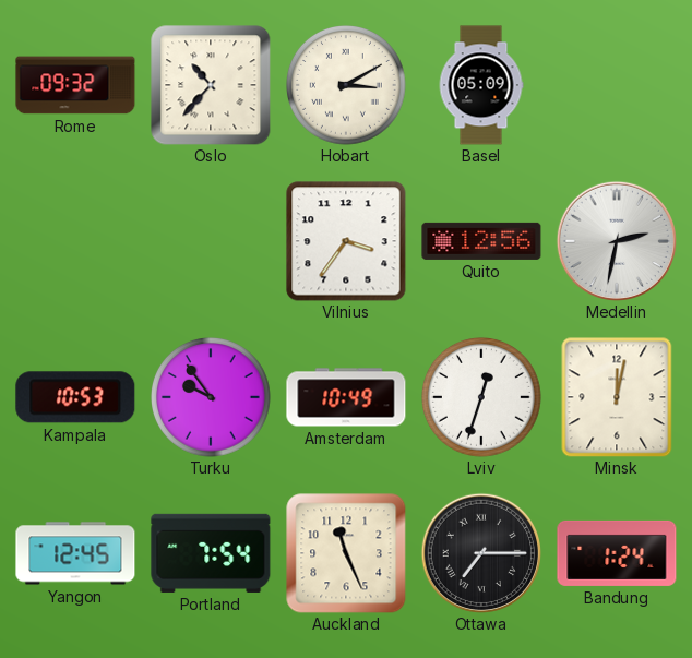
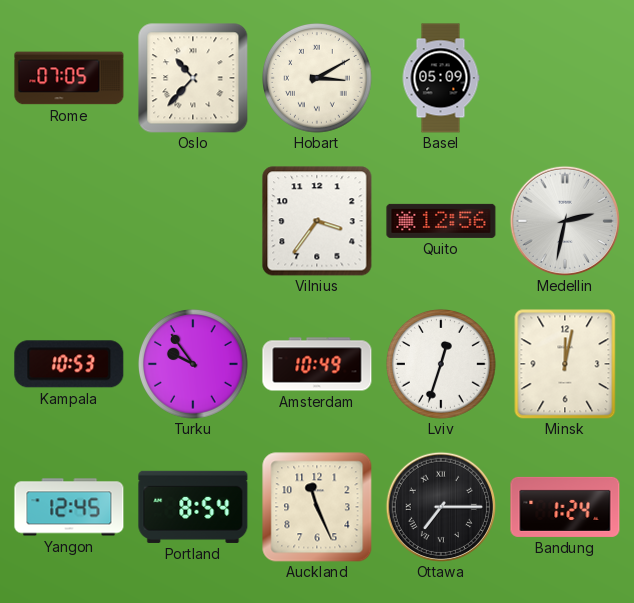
Rome: 09:32 -> 07:05
Portland: 7:54 -> 8:54
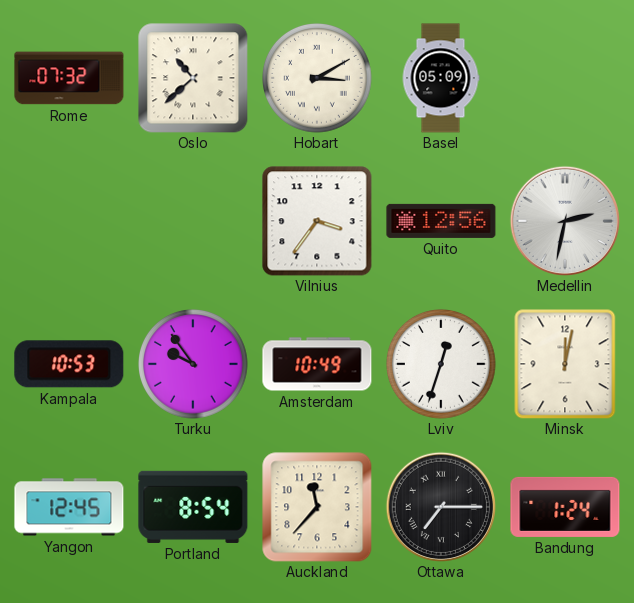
Rome: 07:05 -> 07:32
Oslo: 10:37 -> 10:38
Auckland: 11:26 -> 11:37
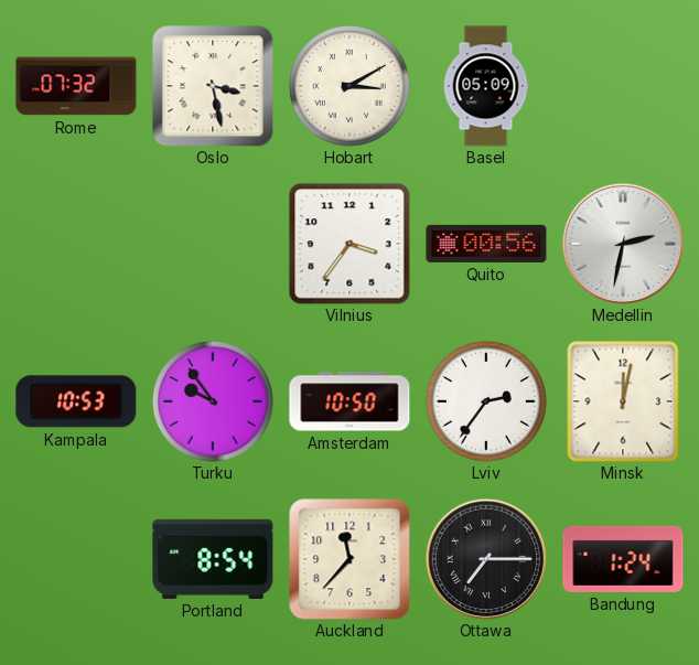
Oslo: 10:38 -> 3:28
Quito: 12:56 -> 00:56
Amsterdam: 10:49 -> 10:50
Lviv: 12:33 -> 2:36
Yangon: 12:45 -> none
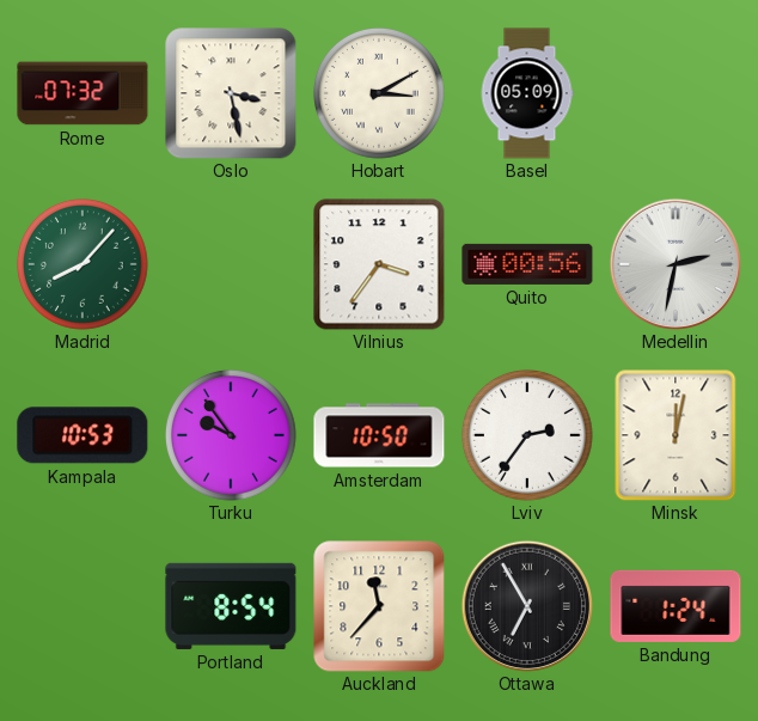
Madrid: none -> 8:07
Ottawa: 7:15 -> 6:55
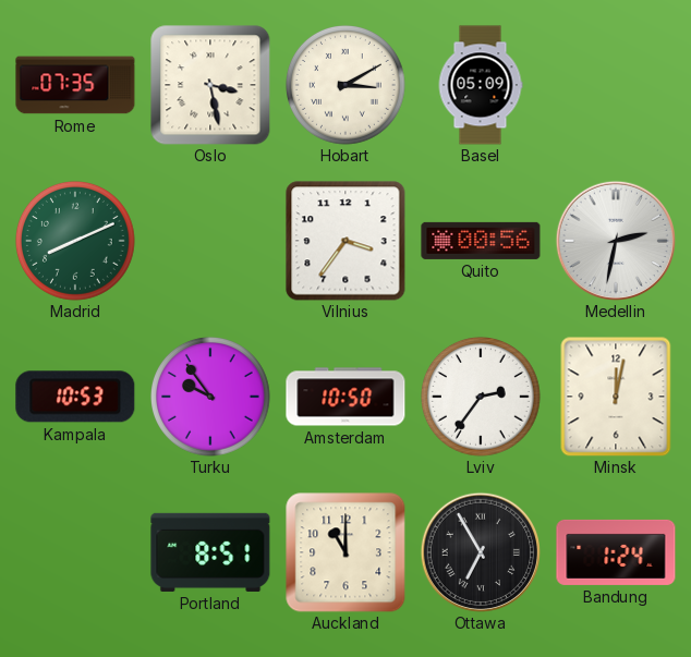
Rome: 07:32 -> 07:35
Madrid: 8:07 -> 8:11
Portland: 8:54 -> 8:51
Auckland: 11:37 -> 11:00
